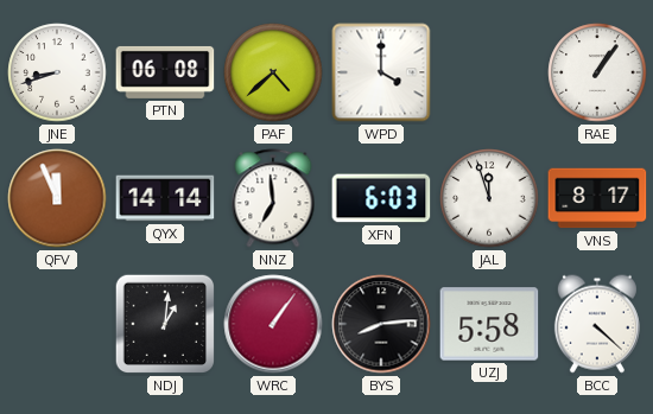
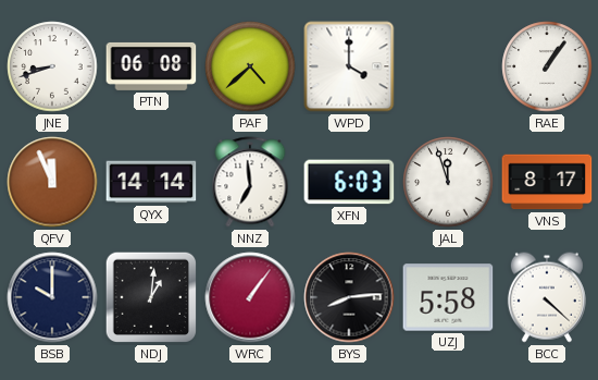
BSB: none -> 10:00
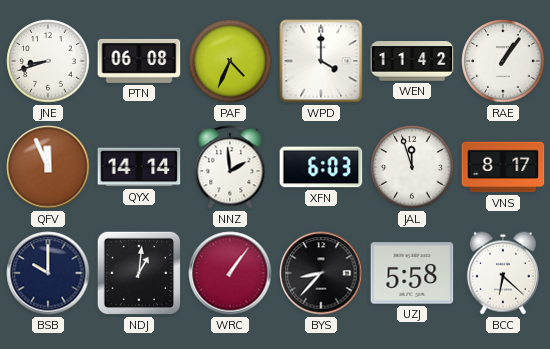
PAF: 4:38 -> 4:34
WEN: none -> 11:42
NNZ: 6:59 -> 1:59
BYS: 8:14 -> 8:37
BCC: 4:22 -> 6:22
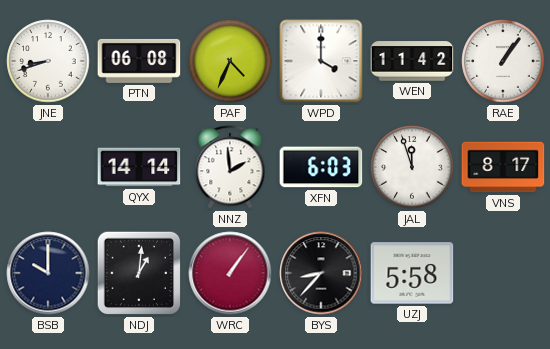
QFV: 11:56 -> none
BCC: 6:22 -> none
